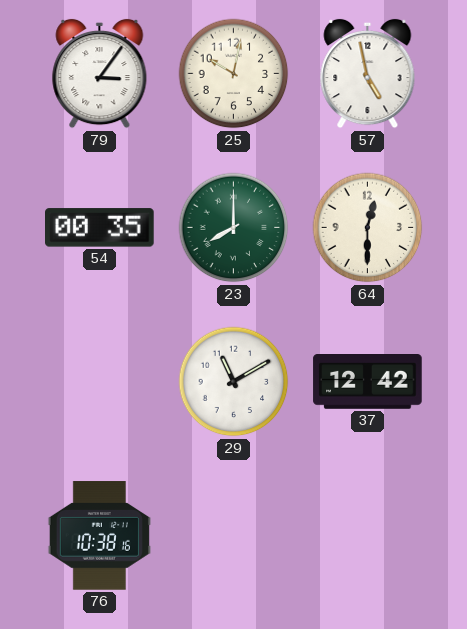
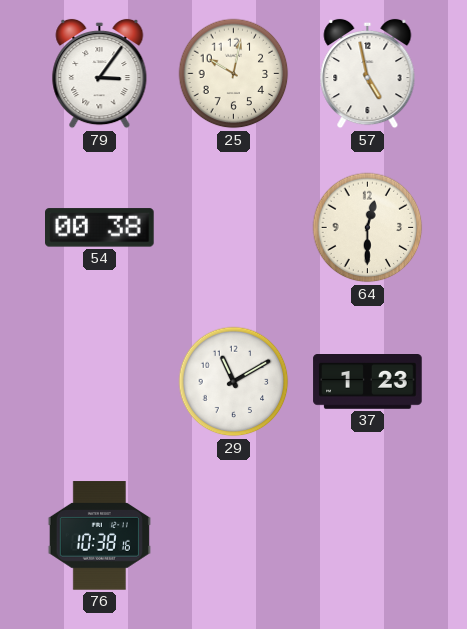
54: 00:35 -> 00:38
23: 8:00 -> none
37: 12:42 -> 1:23
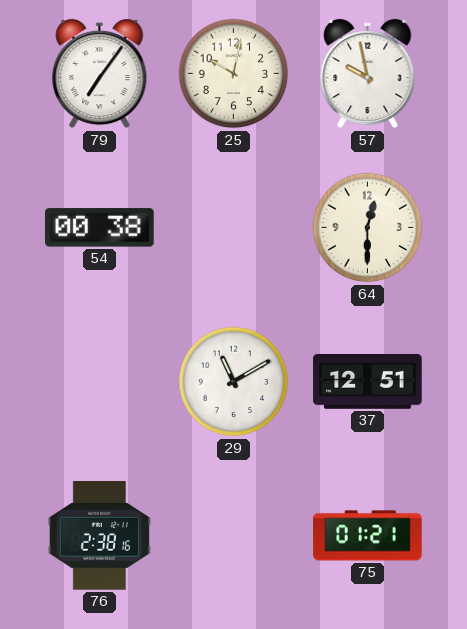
79: 3:06 -> 7:06
57: 4:58 -> 9:58
37: 1:23 -> 12:51
76: 10:38 -> 2:38
75: none -> 01:21
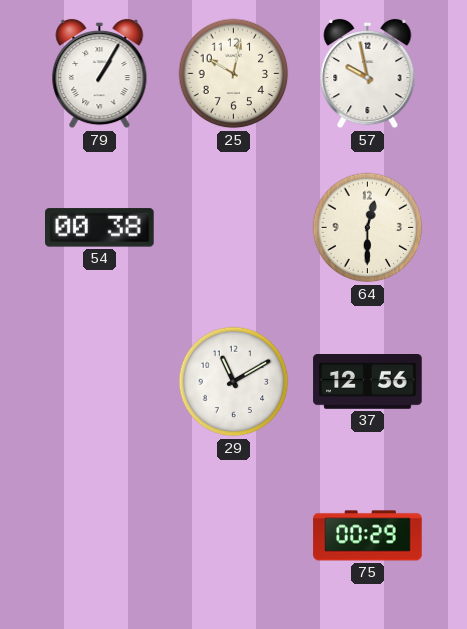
79: 7:06 -> 1:05
37: 12:51 -> 12:56
76: 2:38 -> none
75: 01:21 -> 00:29
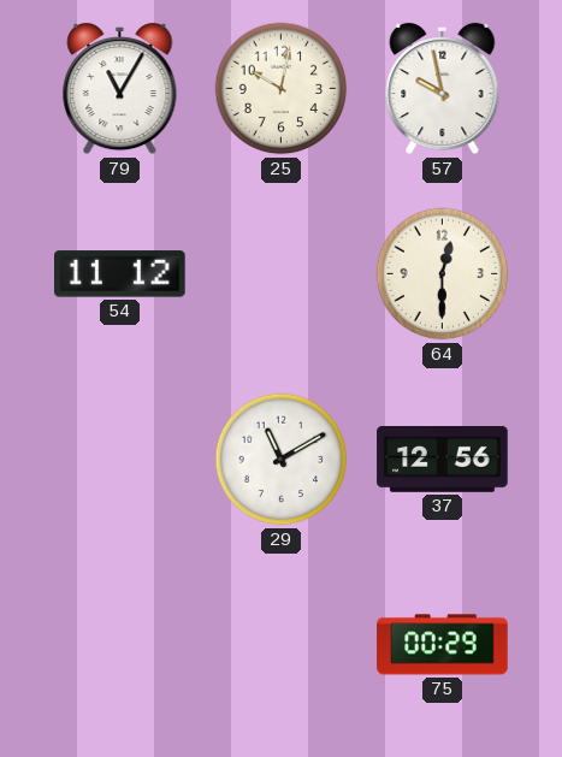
79: 1:05 -> 11:05
54: 00:38 -> 11:12
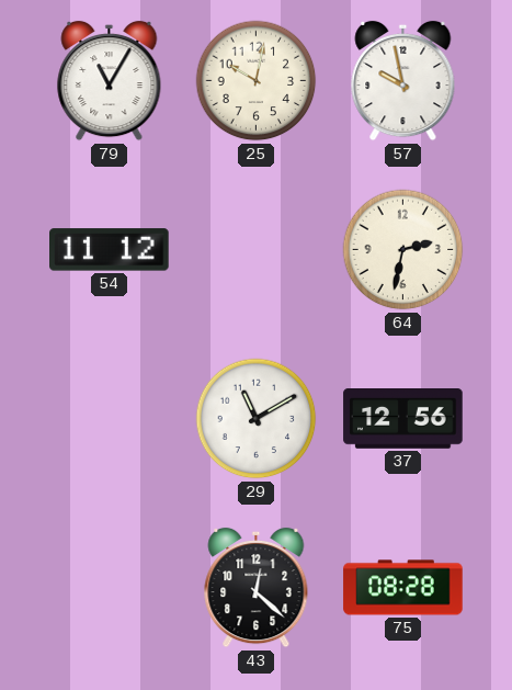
64: 12:30 -> 2:32
43: none -> 12:22
75: 00:29 -> 08:28
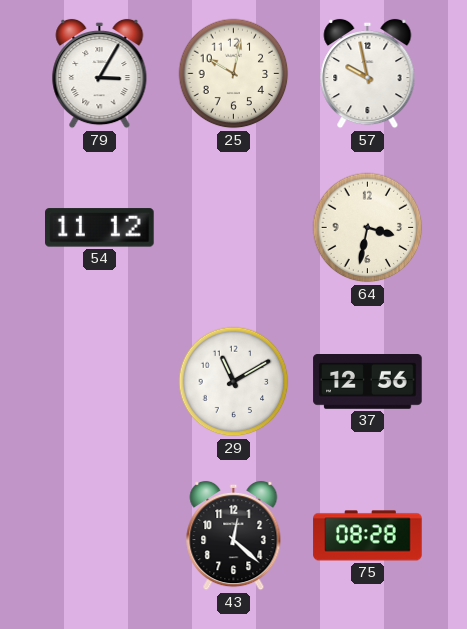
79: 11:05 -> 3:05
64: 2:32 -> 3:32
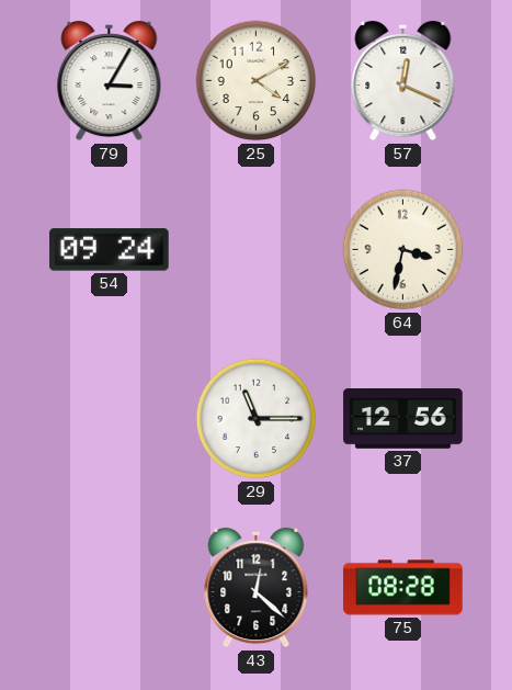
25: 10:02 -> 4:10
57: 9:58 -> 12:19
54: 11:12 -> 09:24
29: 11:10 -> 11:15
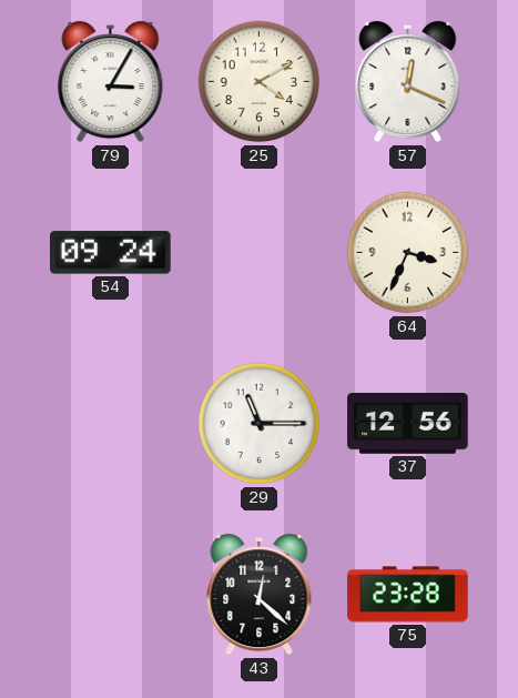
64: 3:32 -> 3:34
75: 08:28 -> 23:28
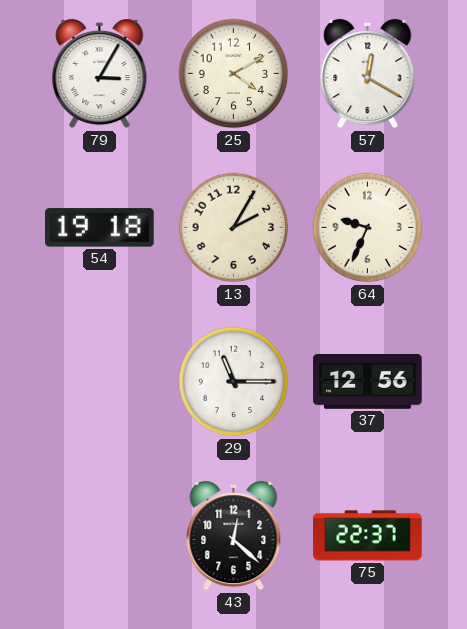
57: 12:19 -> 12:20
54: 09:24 -> 19:18
13: none -> 2:05
64: 3:34 -> 9:34
75: 23:28 -> 22:37
